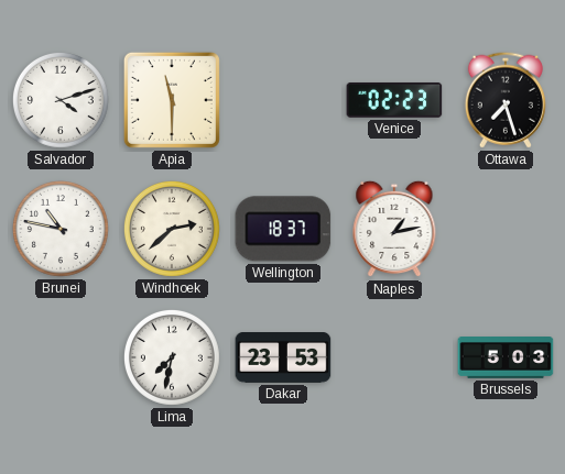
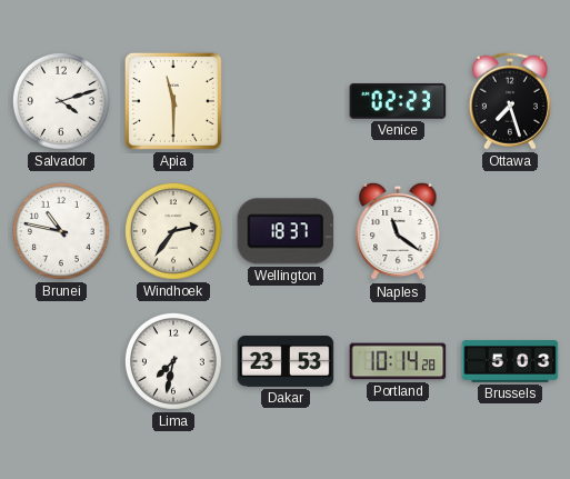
Windhoek: 2:38 -> 2:36
Naples: 1:13 -> 11:21
Portland: none -> 10:14
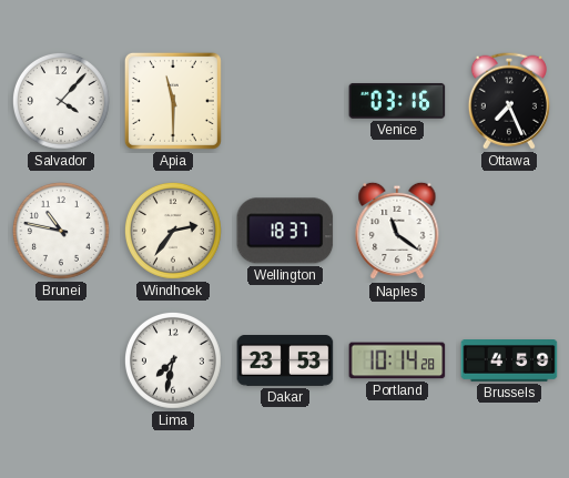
Salvador: 4:12 -> 4:07
Venice: 02:23 -> 03:16
Ottawa: 7:27 -> 7:26
Brussels: 5:03 -> 4:59
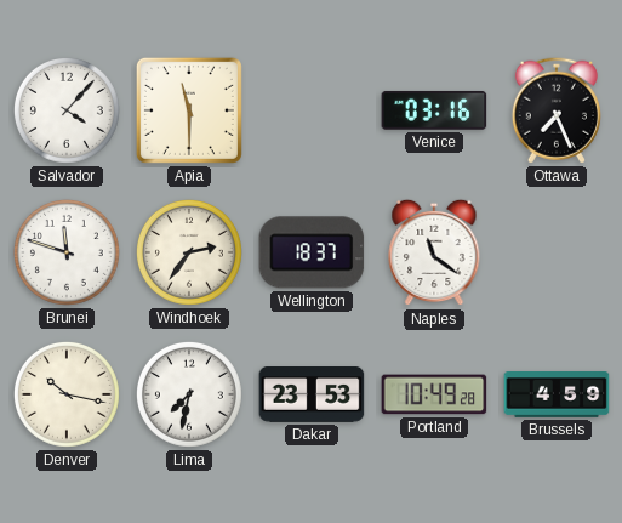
Brunei: 10:47 -> 11:48
Denver: none -> 10:17
Portland: 10:14 -> 10:49
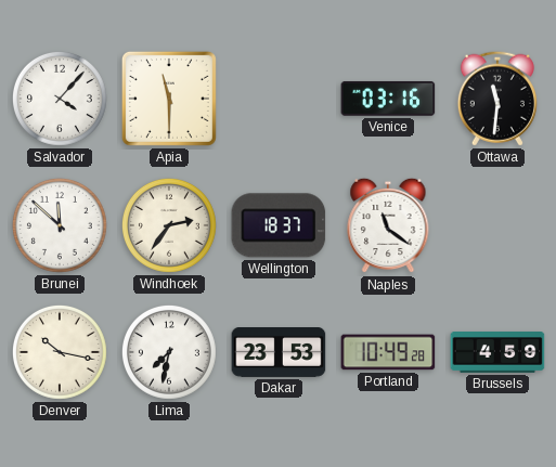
Ottawa: 7:26 -> 11:31
Brunei: 11:48 -> 11:52
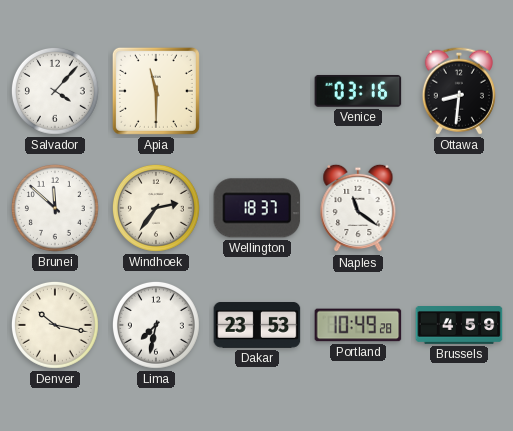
Ottawa: 11:31 -> 8:31
